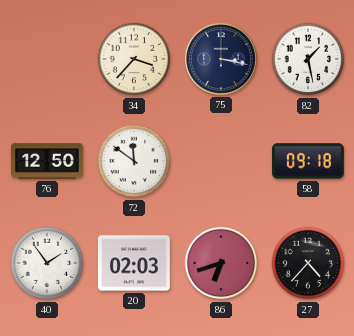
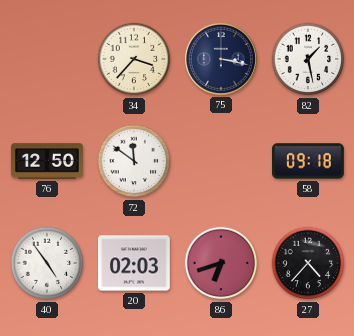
40: 1:54 -> 4:54
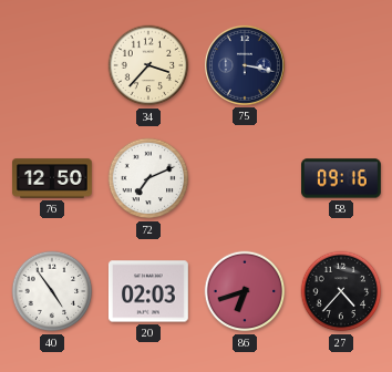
82: 1:28 -> none
72: 11:51 -> 7:11
58: 09:18 -> 09:16
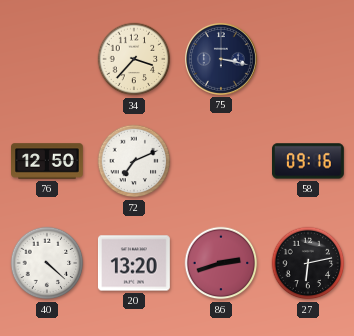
40: 4:54 -> 4:22
20: 02:03 -> 13:20
86: 6:42 -> 2:42
27: 4:37 -> 6:13
